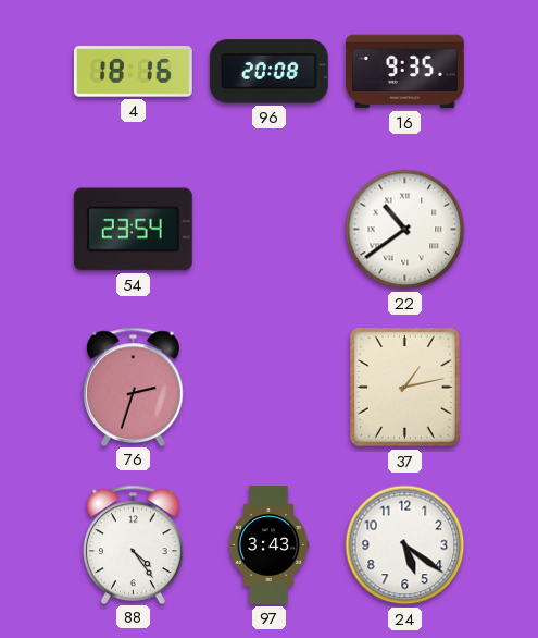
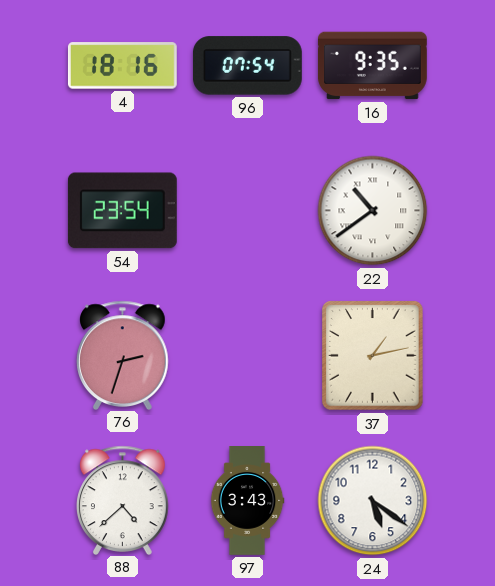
96: 20:08 -> 07:54
88: 4:24 -> 4:38
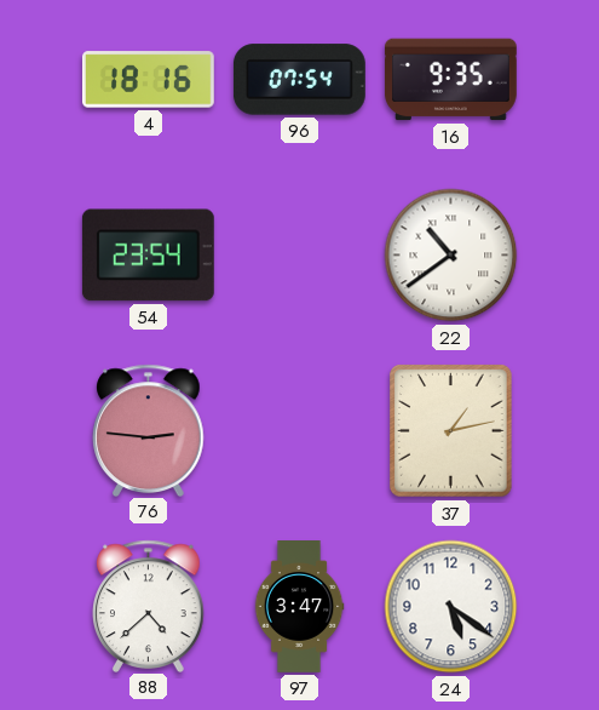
76: 2:33 -> 2:46
97: 3:43 -> 3:47
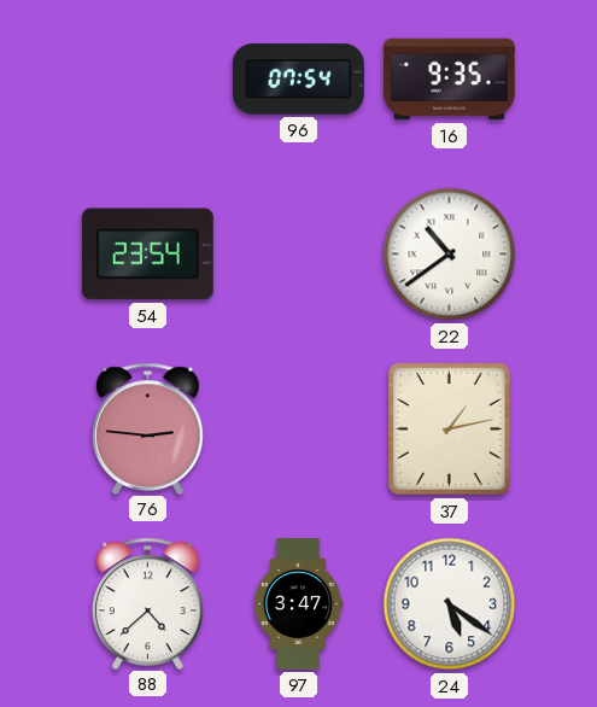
4: 18:16 -> none
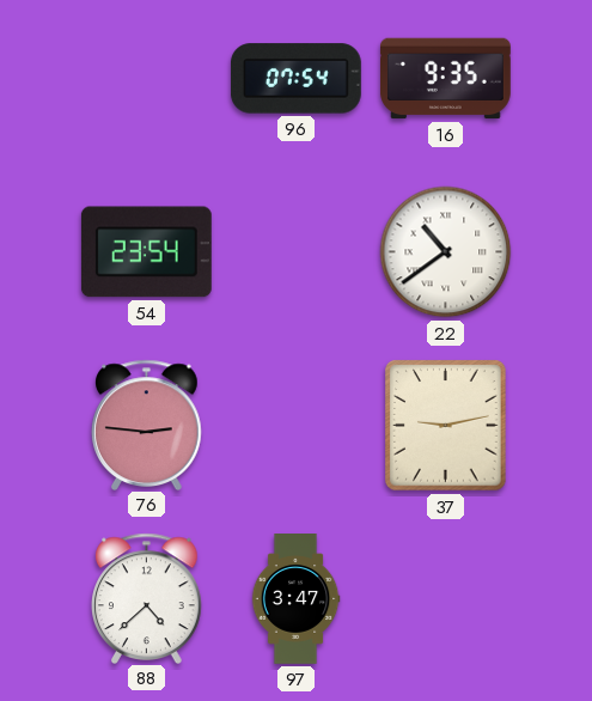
37: 1:13 -> 9:13
24: 5:21 -> none
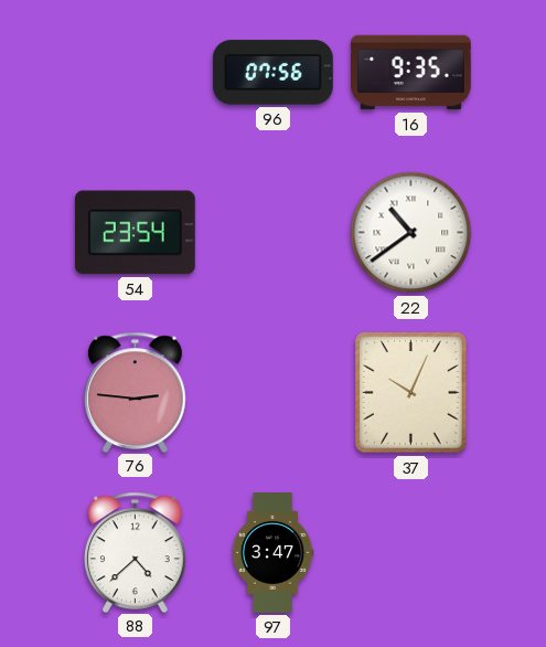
96: 07:54 -> 07:56
37: 9:13 -> 10:04
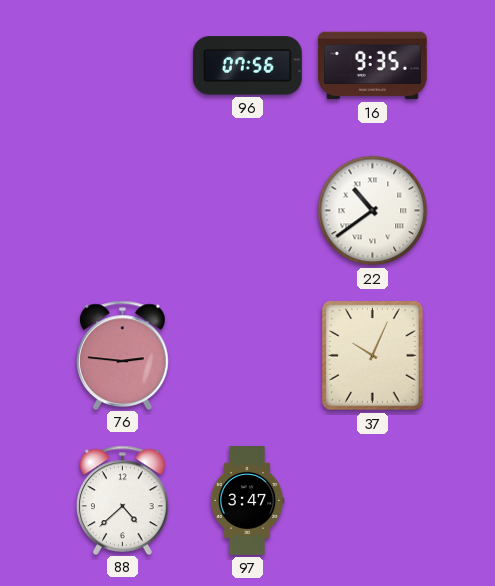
54: 23:54 -> none
